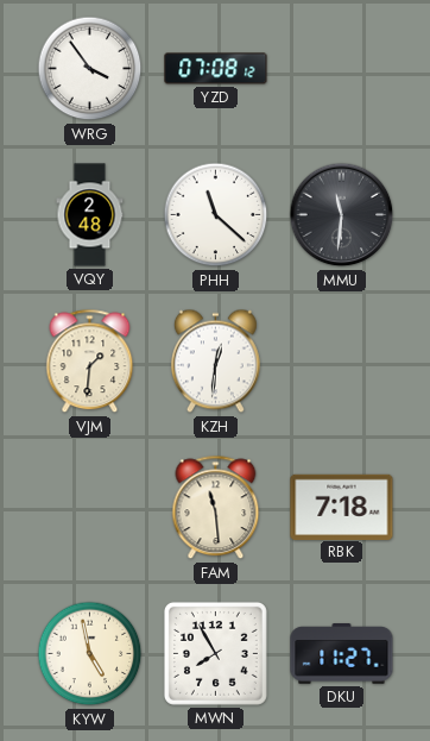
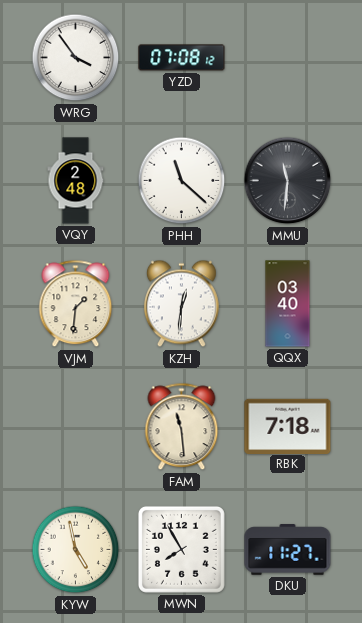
QQX: none -> 03:40
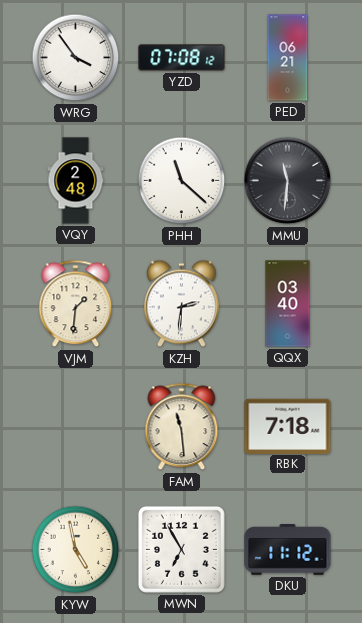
PED: none -> 06:21
KZH: 12:31 -> 2:31
MWN: 7:55 -> 6:55
DKU: 11:27 -> 11:12
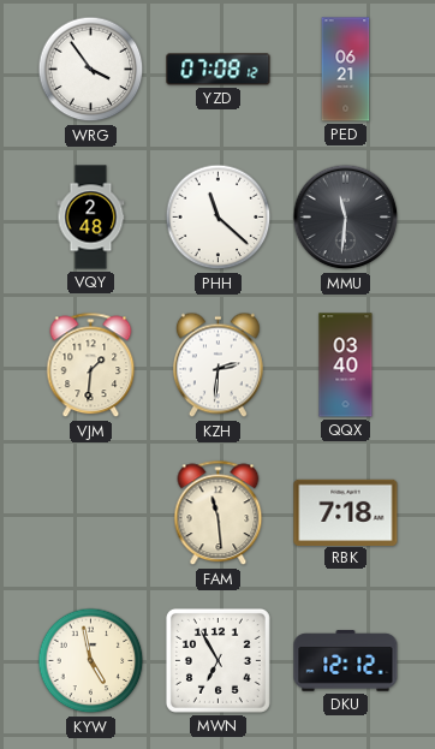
DKU: 11:12 -> 12:12
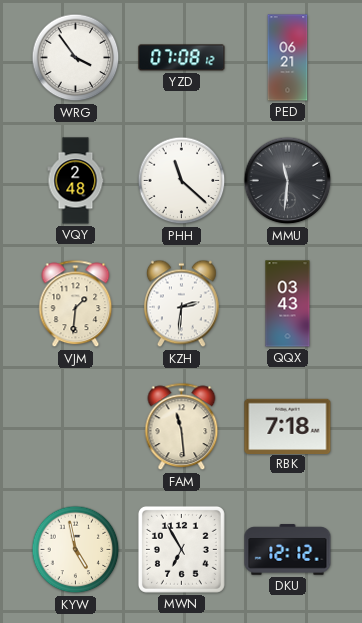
QQX: 03:40 -> 03:43
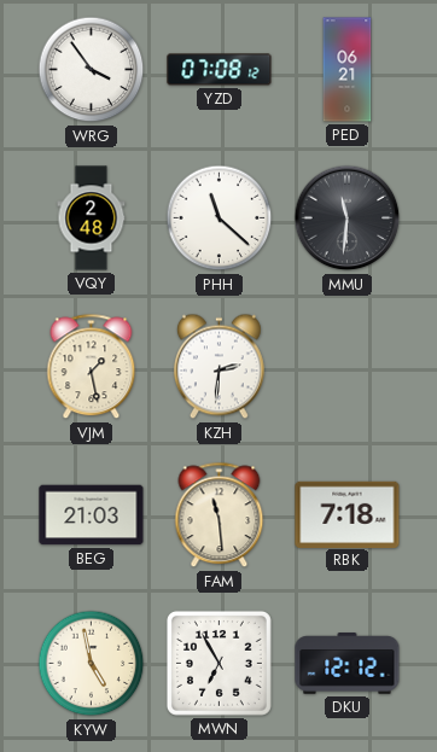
VJM: 1:31 -> 1:28
QQX: 03:43 -> none
BEG: none -> 21:03
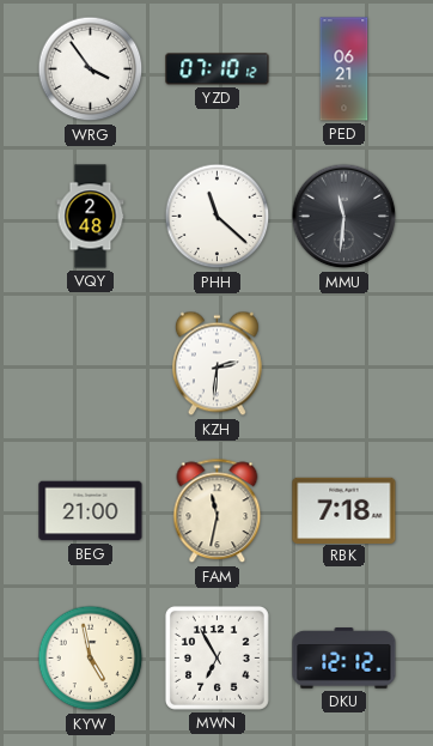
YZD: 07:08 -> 07:10
VJM: 1:28 -> none
BEG: 21:03 -> 21:00
FAM: 11:29 -> 11:32
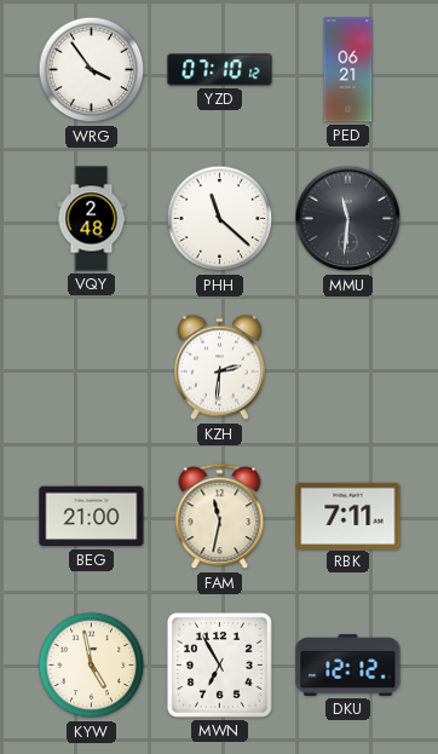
RBK: 7:18 -> 7:11
